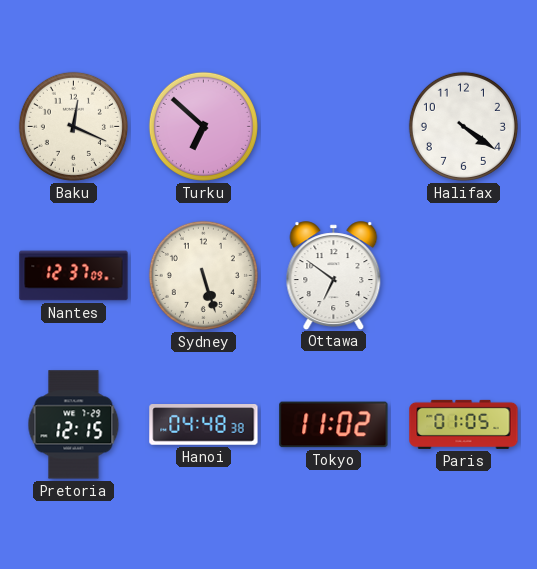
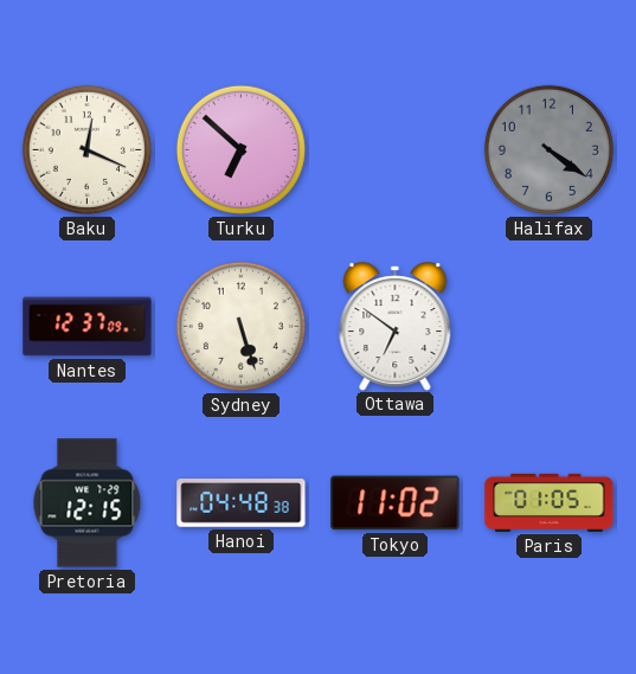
Halifax dial: white -> grey
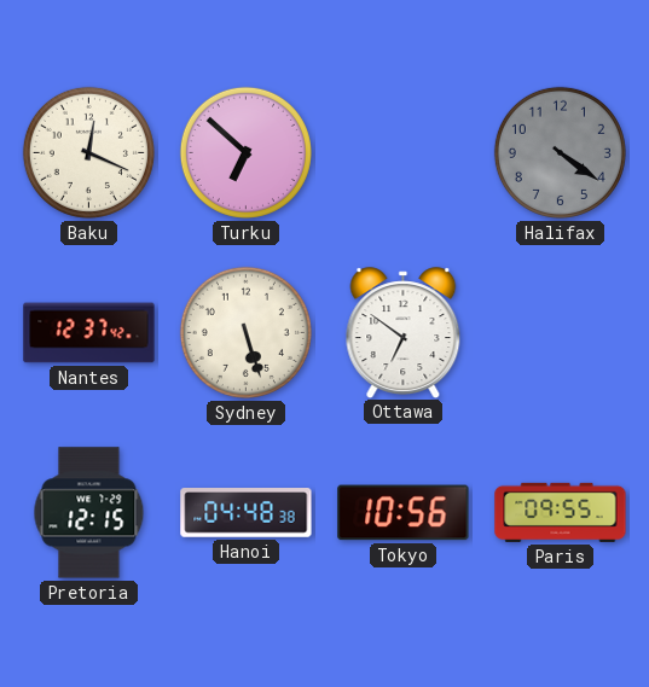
Nantes: 12:37:09 -> 12:37:42
Tokyo: 11:02 -> 10:56
Paris: 01:05 -> 09:55
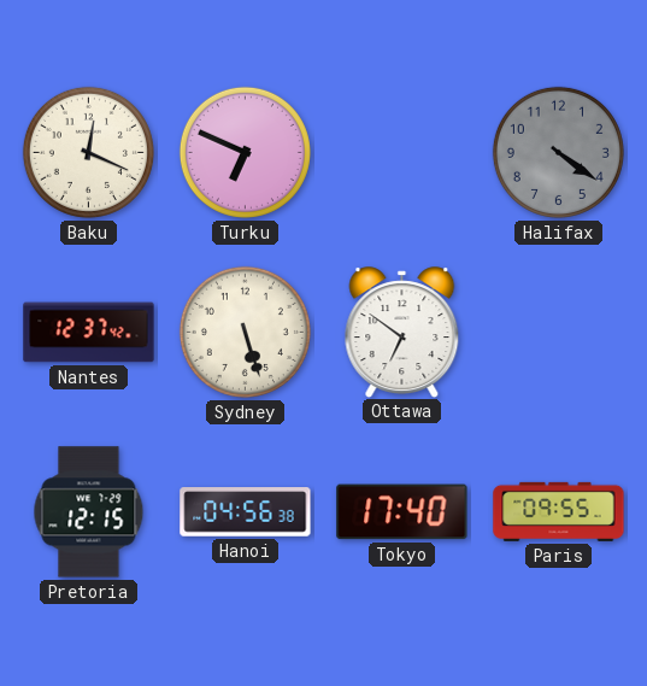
Turku: 6:52 -> 6:49
Hanoi: 04:48 -> 04:56
Tokyo: 10:56 -> 17:40
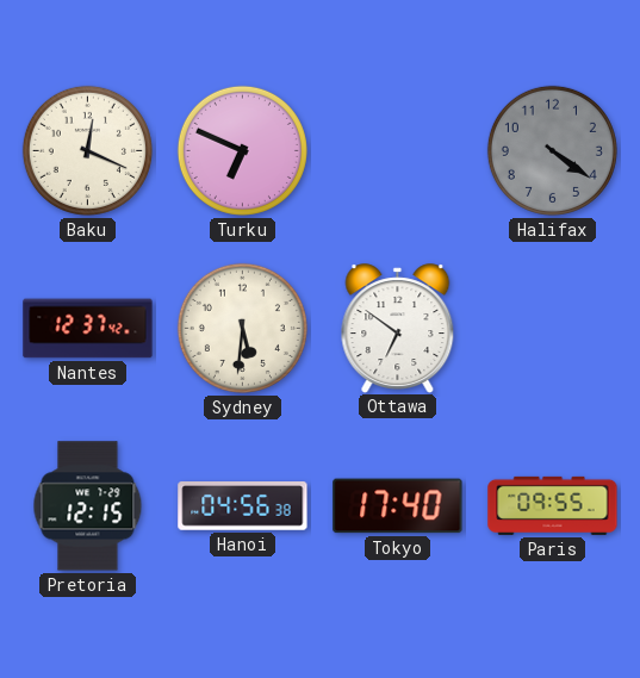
Sydney: 5:27 -> 5:31
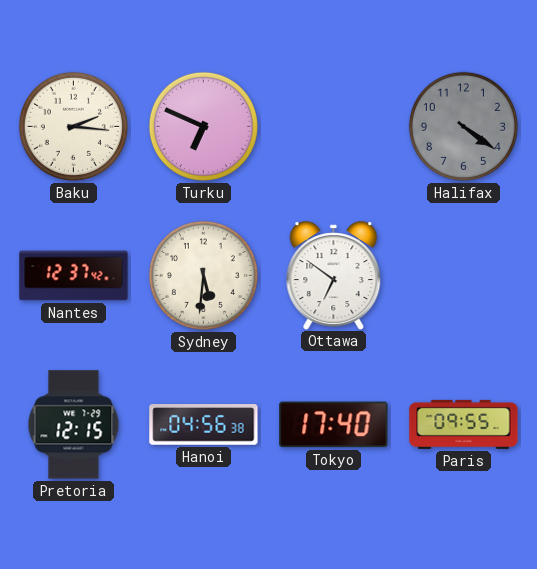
Baku: 12:19 -> 2:16
